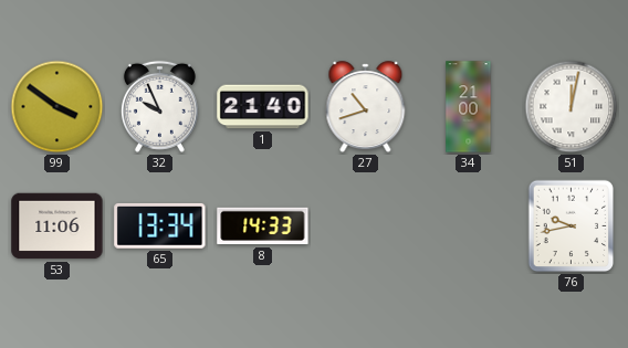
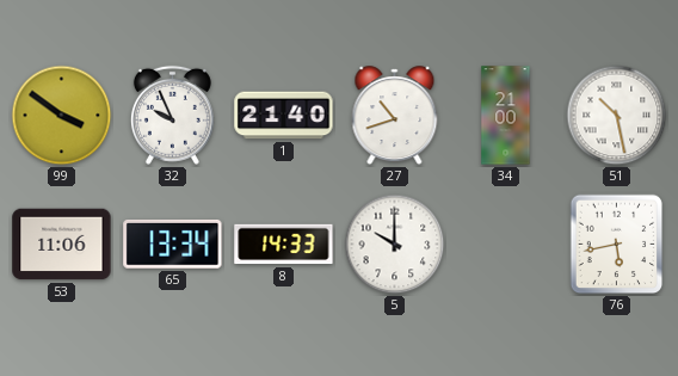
51: 12:02 -> 10:28
5: none -> 10:00
76: 9:43 -> 5:43
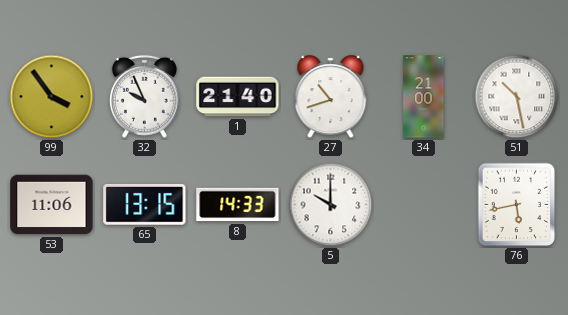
99: 3:51 -> 3:54
65: 13:34 -> 13:15
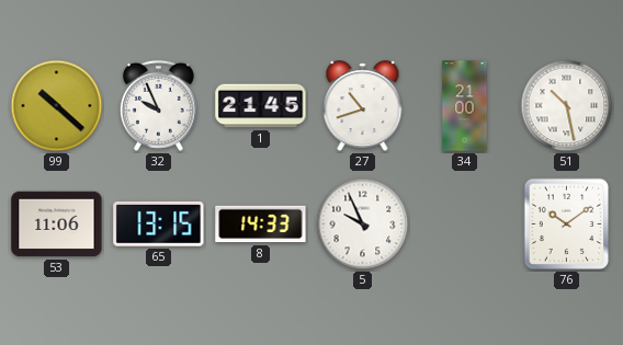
99: 3:54 -> 10:22
1: 21:40 -> 21:45
5: 10:00 -> 9:56
76: 5:43 -> 10:09
